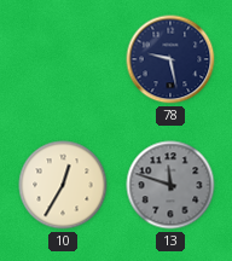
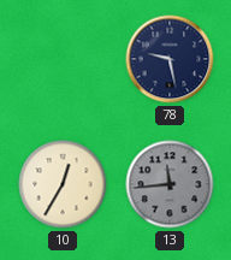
13: 11:48 -> 11:44
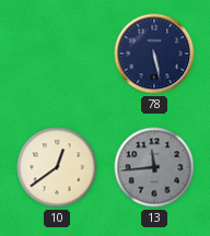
78: 9:28 -> 5:28
10: 12:35 -> 12:39
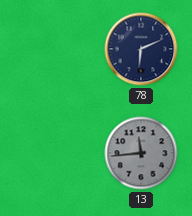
78: 5:28 -> 6:11
10: 12:39 -> none
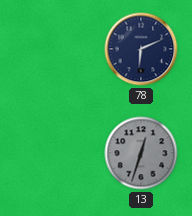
13: 11:44 -> 12:33
